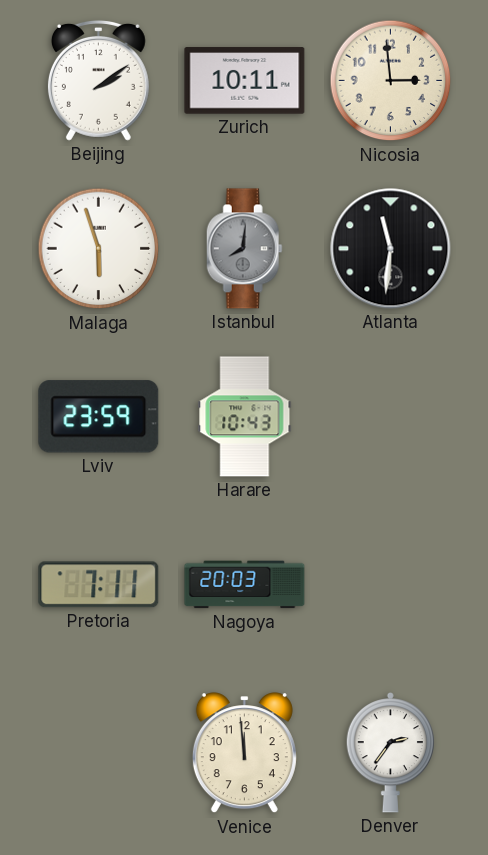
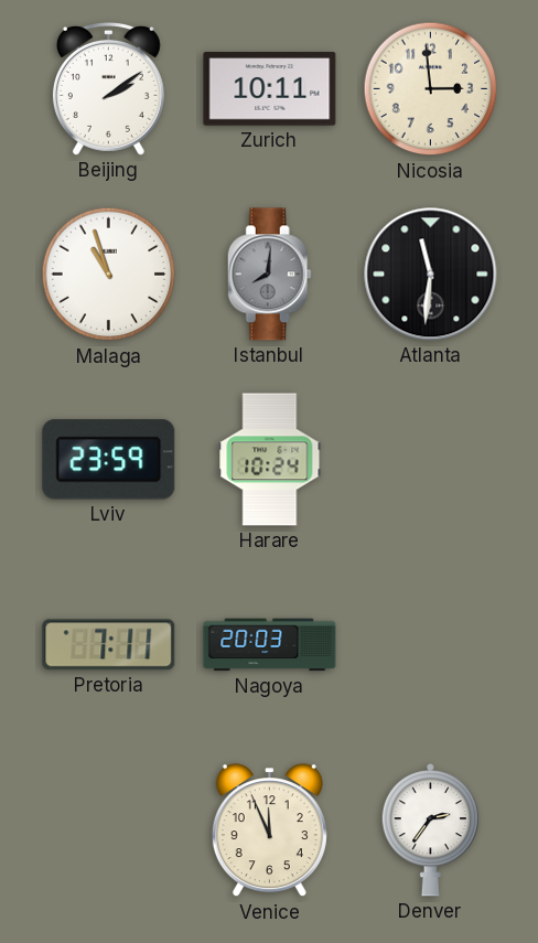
Malaga: 5:57 -> 10:57
Harare: 10:43 -> 10:24
Venice: 11:59 -> 11:56
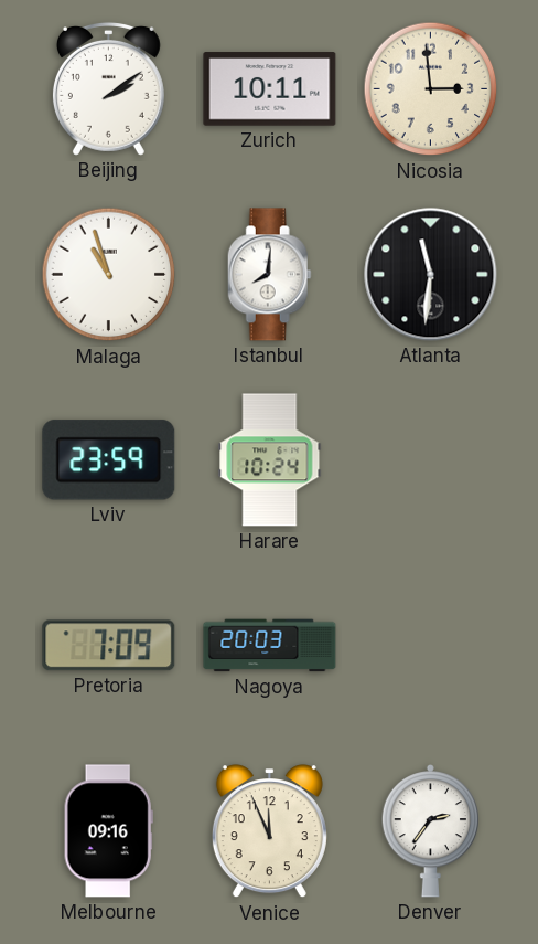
Istanbul dial: grey -> white
Pretoria: 7:11 -> 7:09
Melbourne: none -> 09:16
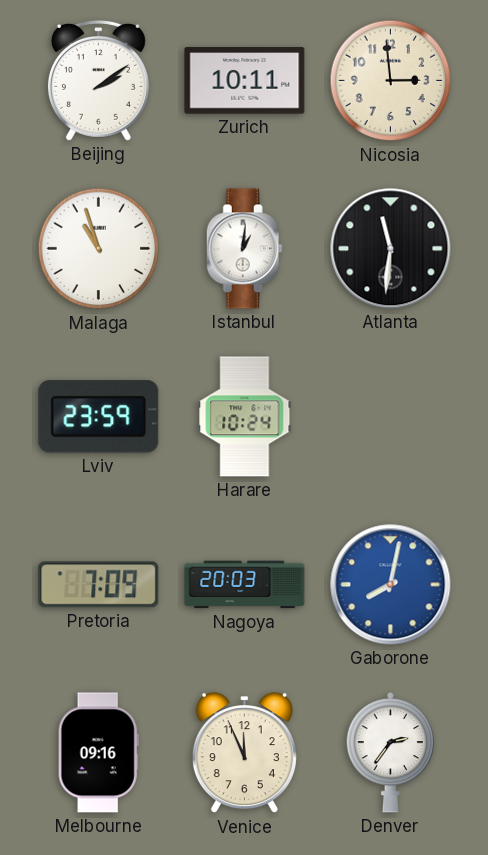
Istanbul: 8:01 -> 1:01
Gaborone: none -> 8:02
